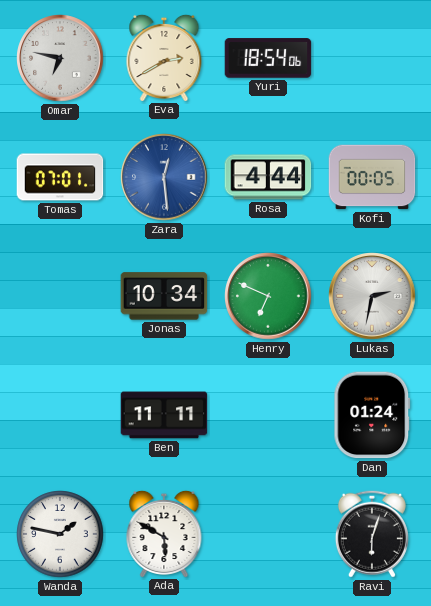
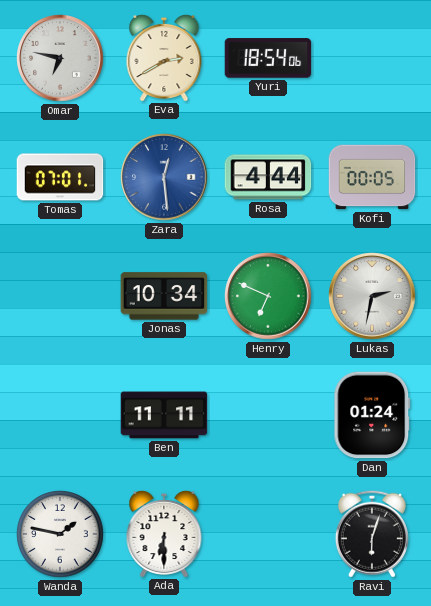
Ada: 5:50 -> 6:30
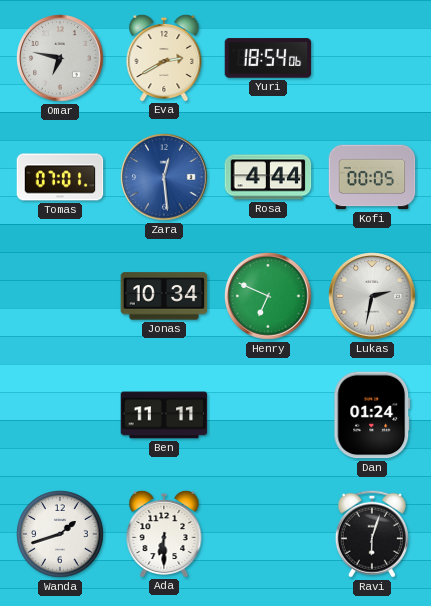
Wanda: 1:47 -> 1:42
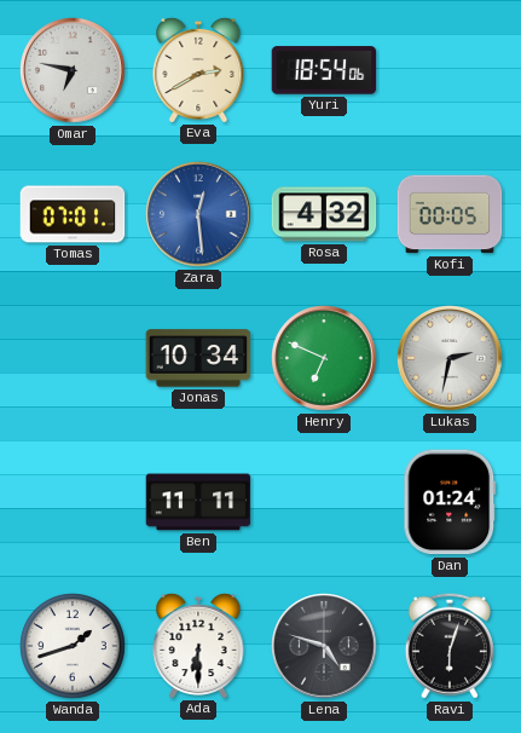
Rosa: 4:44 -> 4:32
Lena: none -> 4:48
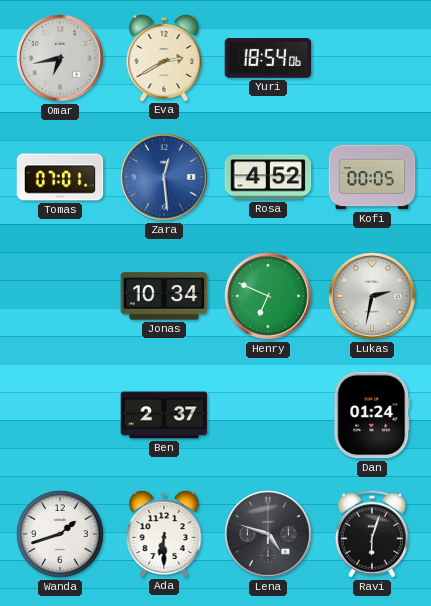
Omar: 6:47 -> 6:43
Rosa: 4:32 -> 4:52
Ben: 11:11 -> 2:37
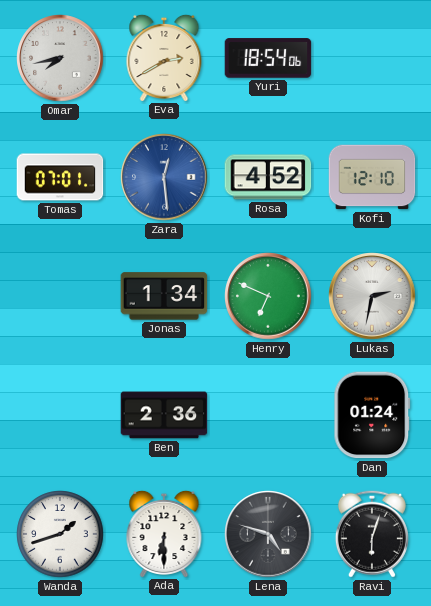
Omar: 6:43 -> 7:43
Kofi: 00:05 -> 12:10
Jonas: 10:34 -> 1:34
Ben: 2:37 -> 2:36
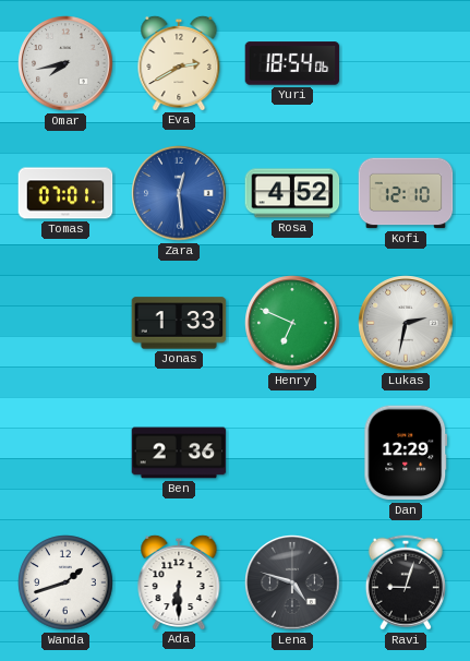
Jonas: 1:34 -> 1:33
Dan: 01:24 -> 12:29
Ravi: 6:03 -> 9:03
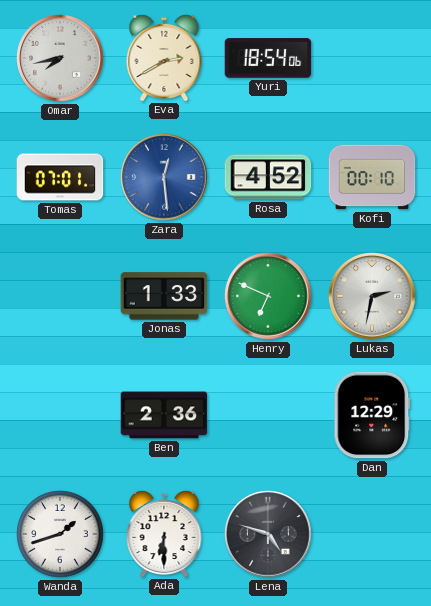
Kofi: 12:10 -> 00:10
Ravi: 9:03 -> none
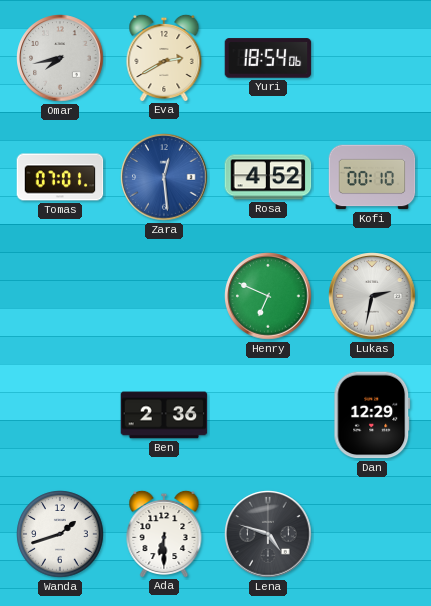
Jonas: 1:33 -> none
